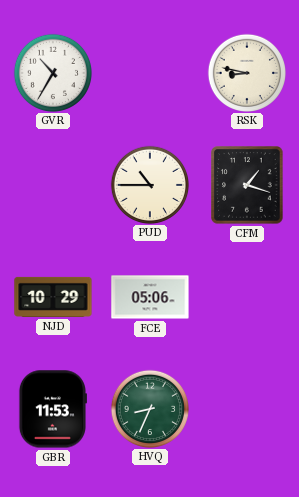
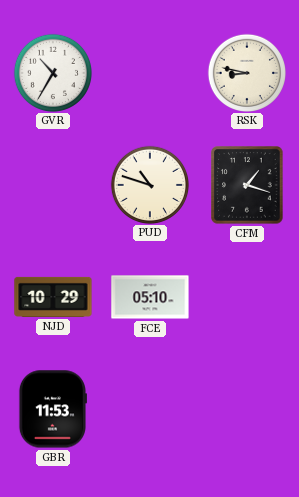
PUD: 10:45 -> 10:48
FCE: 05:06 -> 05:10
HVQ: 8:34 -> none
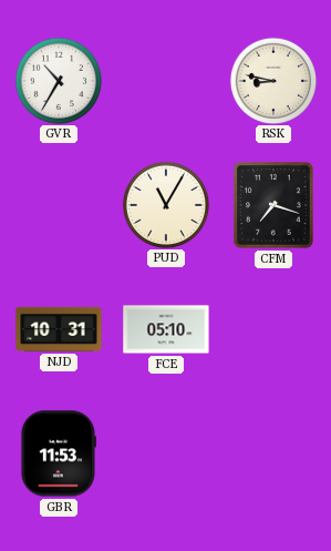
PUD: 10:48 -> 11:05
CFM: 1:18 -> 7:18
NJD: 10:29 -> 10:31
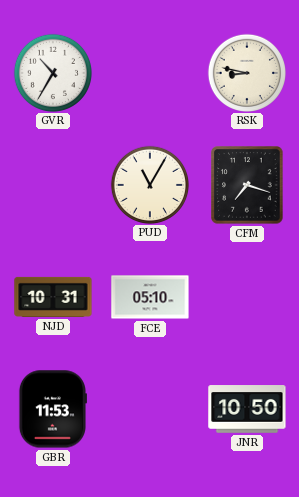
JNR: none -> 10:50
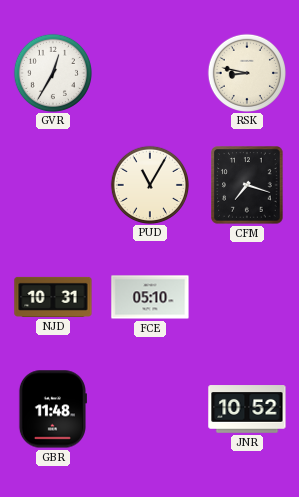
GVR: 10:35 -> 12:35
GBR: 11:53 -> 11:48
JNR: 10:50 -> 10:52
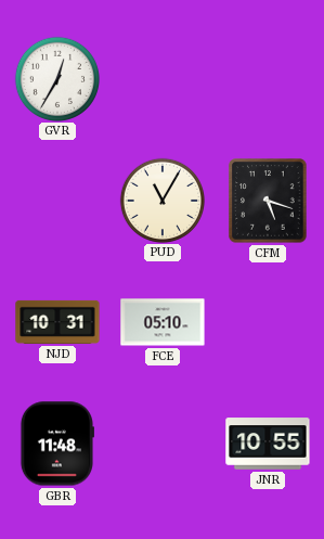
RSK: 8:47 -> none
CFM: 7:18 -> 5:18
JNR: 10:52 -> 10:55
